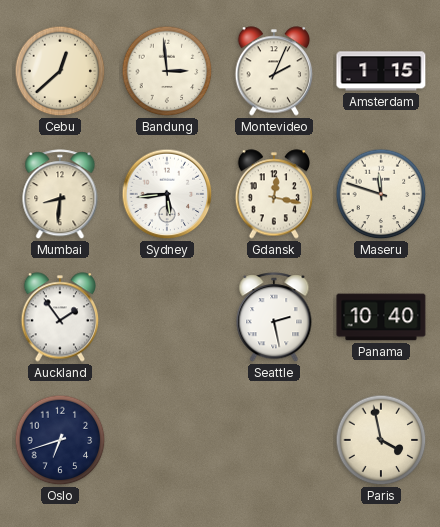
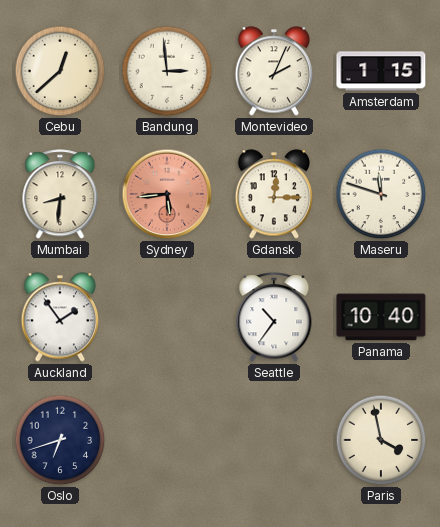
Sydney dial: white -> salmon
Gdansk: 12:17 -> 12:15
Seattle: 2:28 -> 10:36
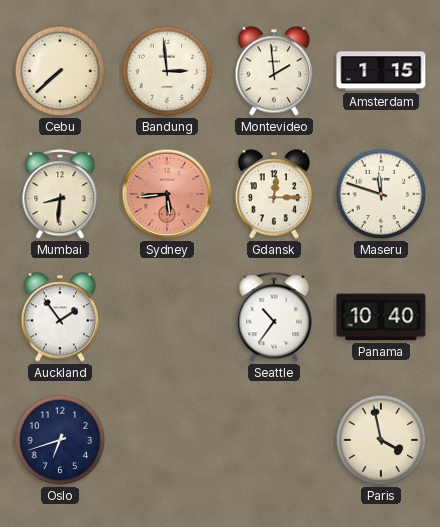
Cebu: 12:38 -> 7:38
Montevideo: 2:04 -> 1:59
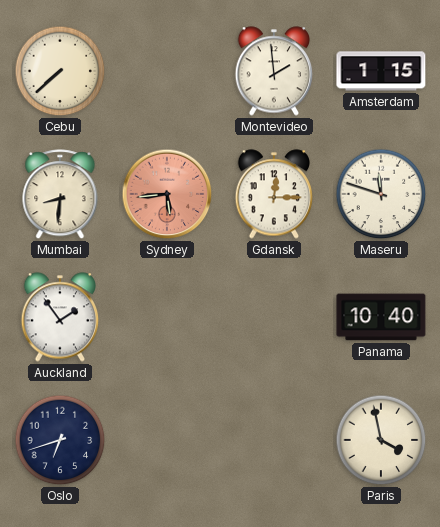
Bandung: 2:59 -> none
Seattle: 10:36 -> none
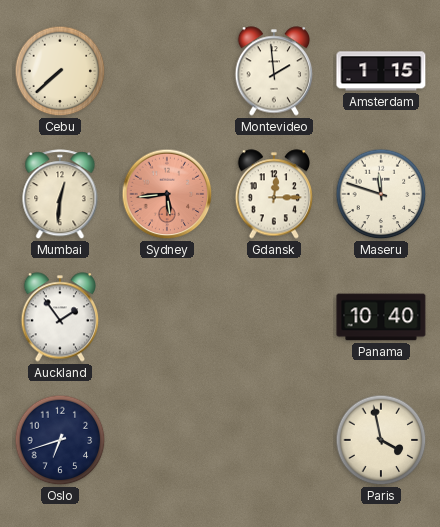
Mumbai: 8:31 -> 12:31
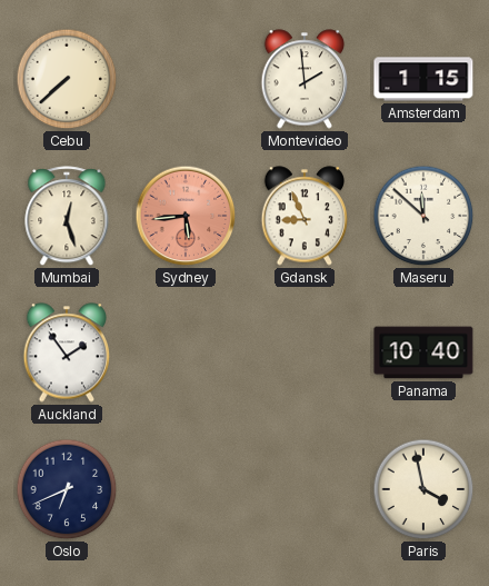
Mumbai: 12:31 -> 12:27
Gdansk: 12:15 -> 8:56
Maseru: 11:48 -> 11:52
Oslo: 6:42 -> 6:41
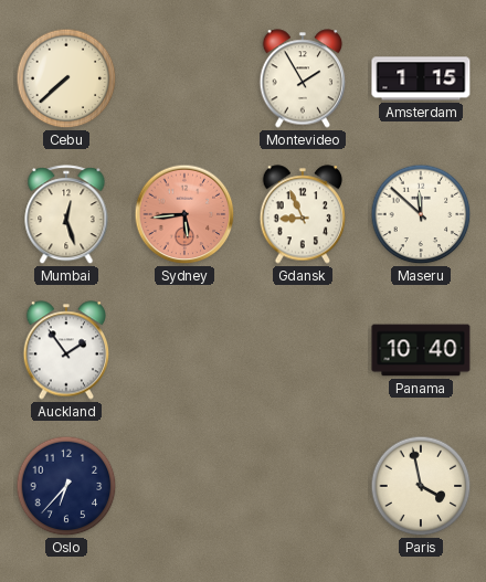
Montevideo: 1:59 -> 1:55
Oslo: 6:41 -> 6:37
